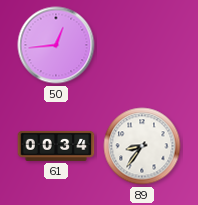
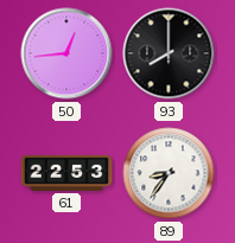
93: none -> 8:00
61: 00:34 -> 22:53
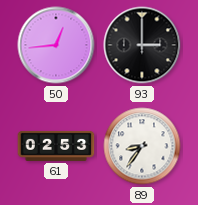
93: 8:00 -> 3:00
61: 22:53 -> 02:53
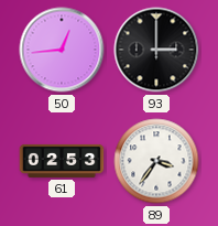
89: 8:36 -> 3:36
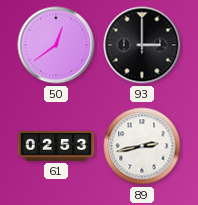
50: 12:44 -> 12:39
89: 3:36 -> 2:43
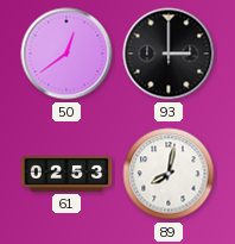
89: 2:43 -> 8:02
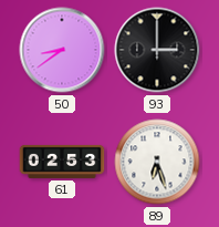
50: 12:39 -> 8:39
89: 8:02 -> 6:27
